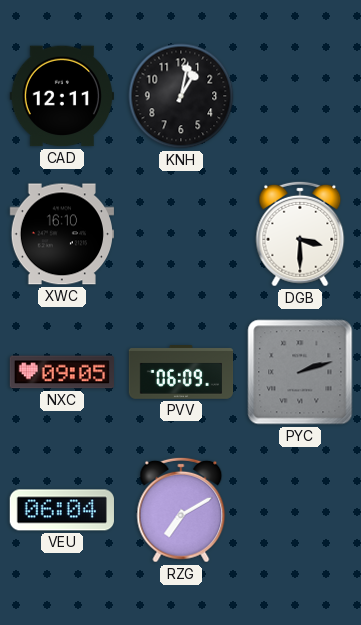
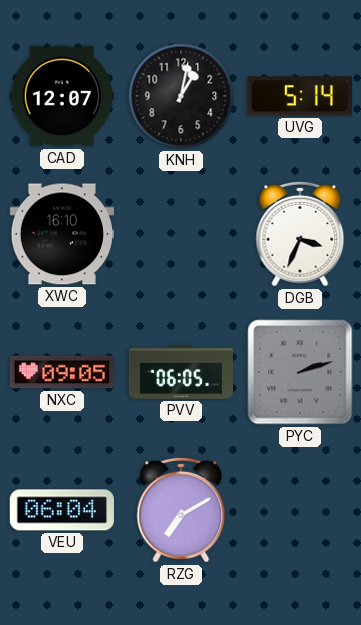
CAD: 12:11 -> 12:07
UVG: none -> 5:14
DGB: 3:30 -> 3:34
PVV: 06:09 -> 06:05
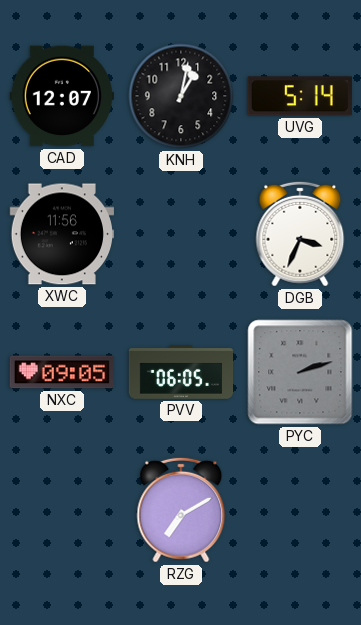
XWC: 16:10 -> 11:56
VEU: 06:04 -> none
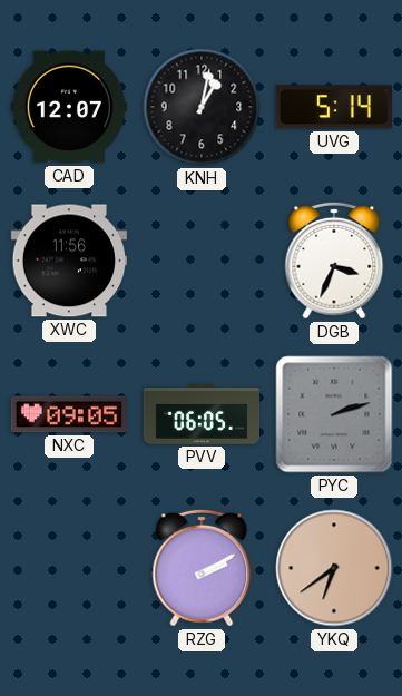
RZG: 7:10 -> 2:10
YKQ: none -> 6:39
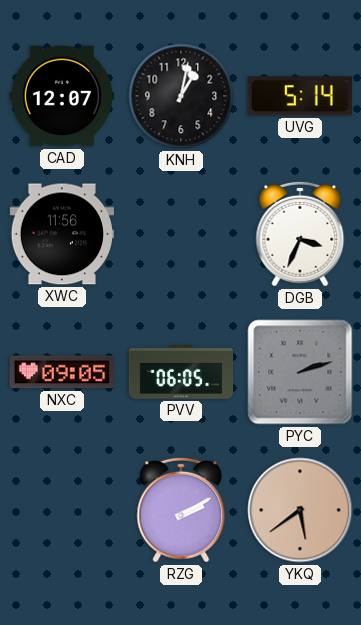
YKQ: 6:39 -> 5:39
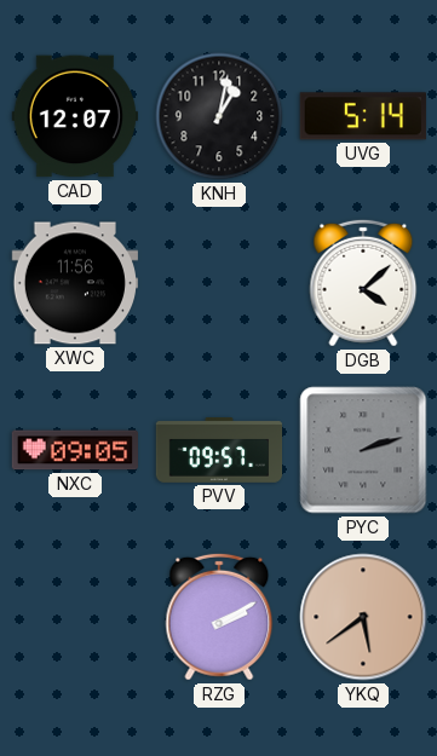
DGB: 3:34 -> 4:08
PVV: 06:05 -> 09:57
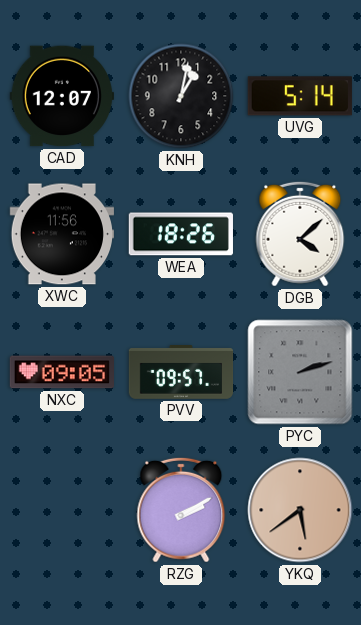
WEA: none -> 18:26
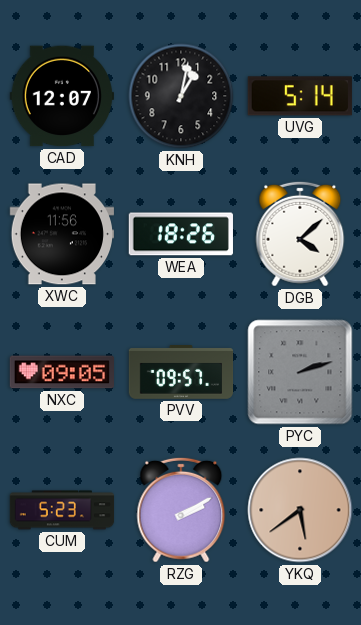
CUM: none -> 5:23
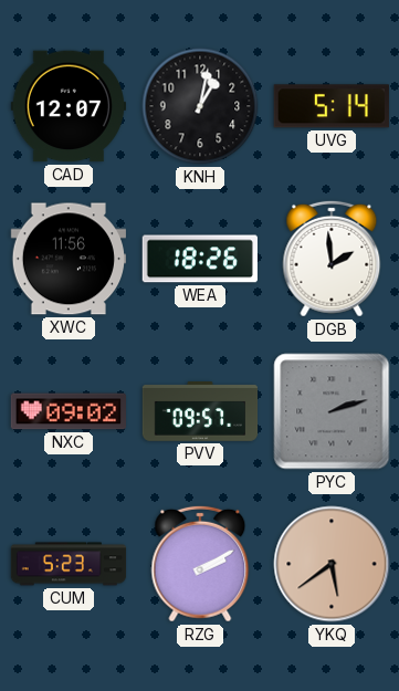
DGB: 4:08 -> 1:59
NXC: 09:05 -> 09:02
